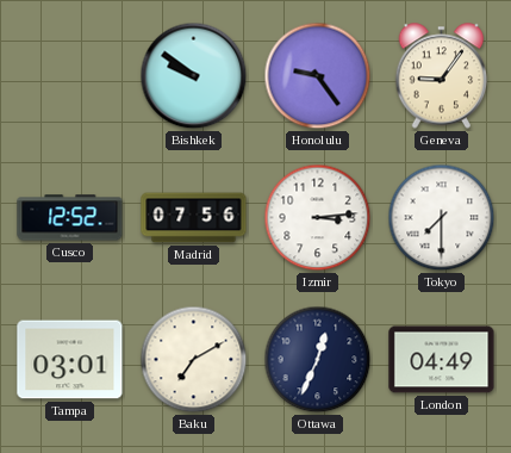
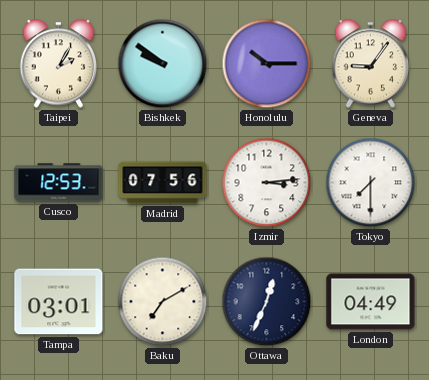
Taipei: none -> 2:05
Honolulu: 9:24 -> 10:15
Cusco: 12:52 -> 12:53
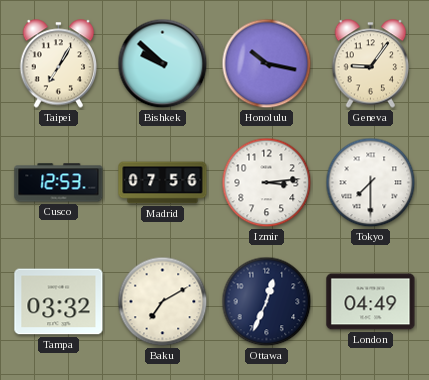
Taipei: 2:05 -> 7:05
Bishkek: 9:51 -> 9:52
Honolulu: 10:15 -> 10:17
Tampa: 03:01 -> 03:32
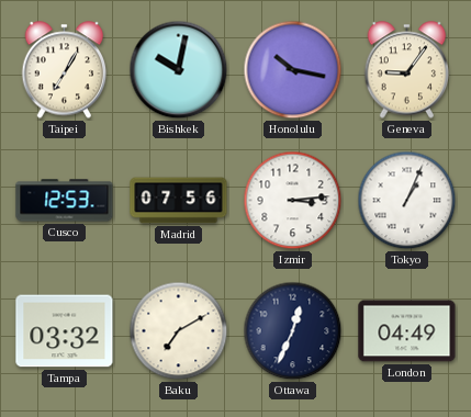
Bishkek: 9:52 -> 10:02
Tokyo: 7:30 -> 1:04
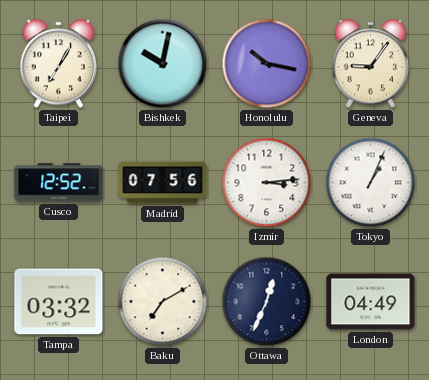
Cusco: 12:53 -> 12:52
